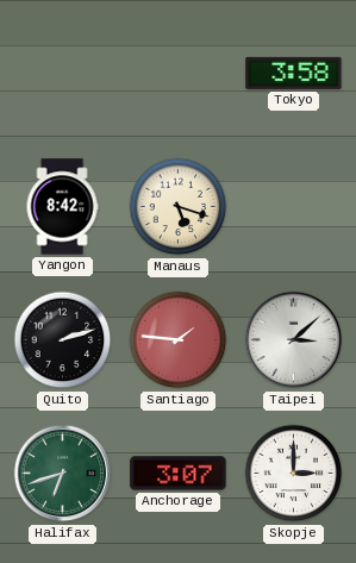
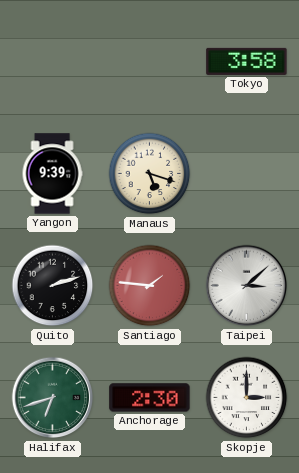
Yangon: 8:42 -> 9:39
Anchorage: 3:07 -> 2:30
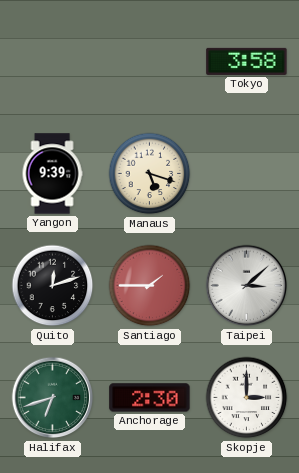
Quito: 2:12 -> 12:12
Santiago: 1:46 -> 1:45
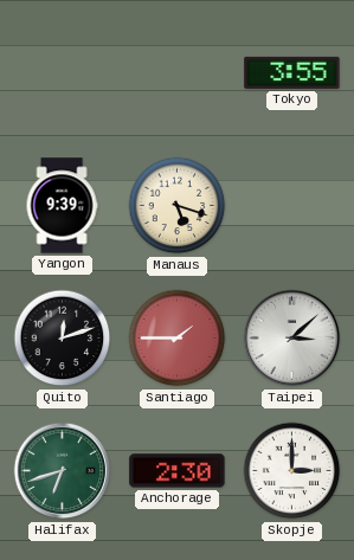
Tokyo: 3:58 -> 3:55
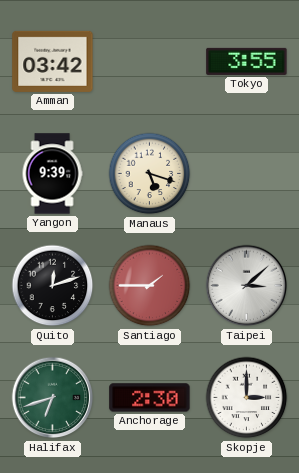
Amman: none -> 03:42
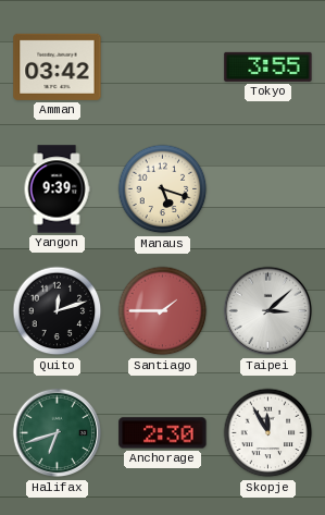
Skopje: 3:00 -> 11:55
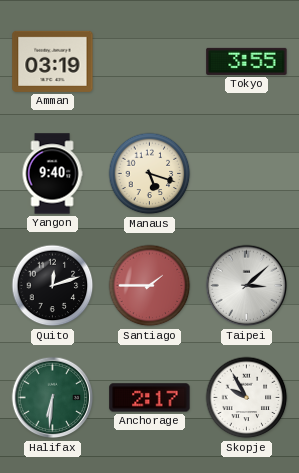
Amman: 03:42 -> 03:19
Yangon: 9:39 -> 9:40
Halifax: 6:42 -> 6:31
Anchorage: 2:30 -> 2:17
Skopje: 11:55 -> 9:55
